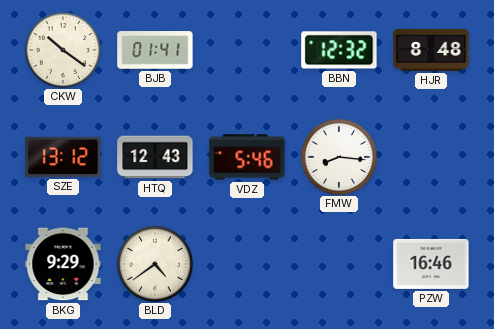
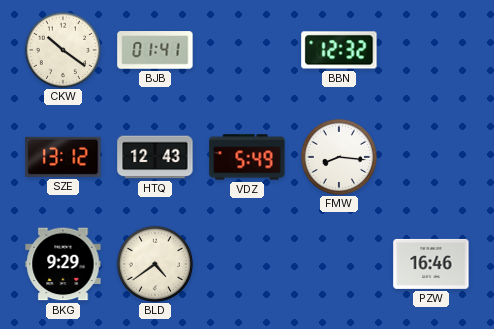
HJR: 8:48 -> none
VDZ: 5:46 -> 5:49
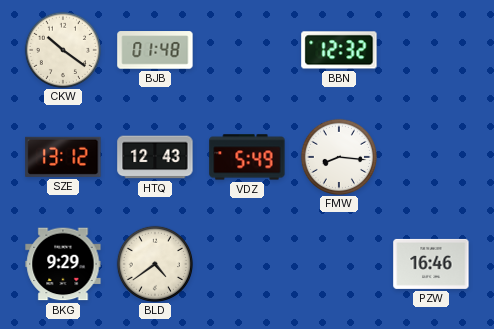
BJB: 01:41 -> 01:48
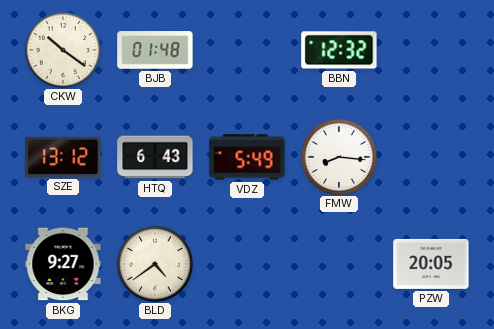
HTQ: 12:43 -> 6:43
BKG: 9:29 -> 9:27
PZW: 16:46 -> 20:05
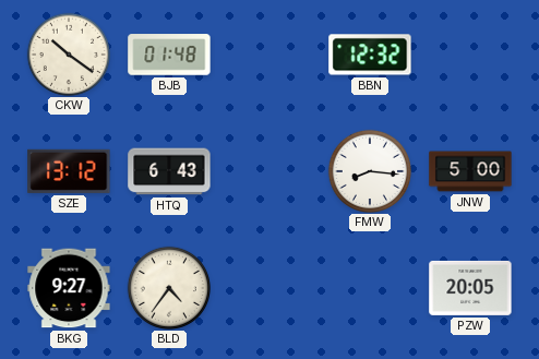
VDZ: 5:49 -> none
JNW: none -> 5:00
BLD: 4:39 -> 4:36
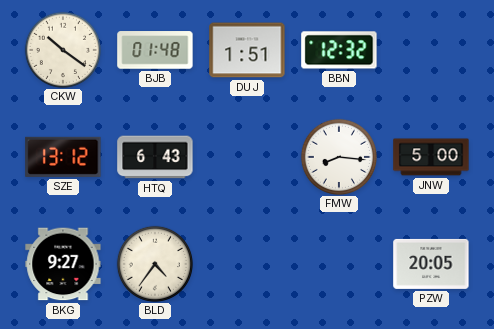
DUJ: none -> 1:51
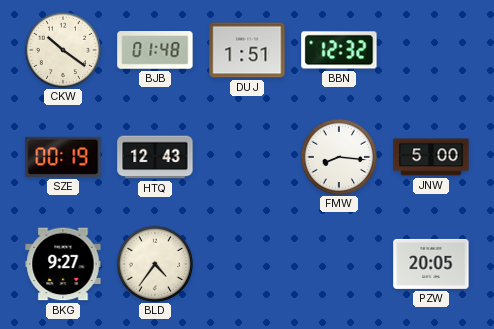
SZE: 13:12 -> 00:19
HTQ: 6:43 -> 12:43
